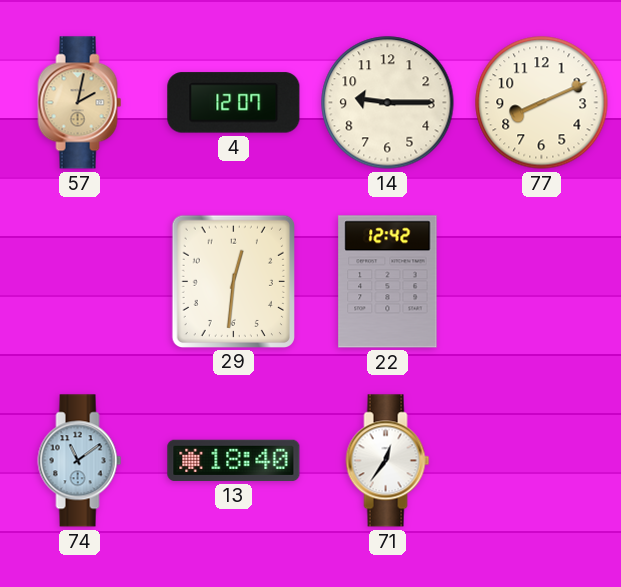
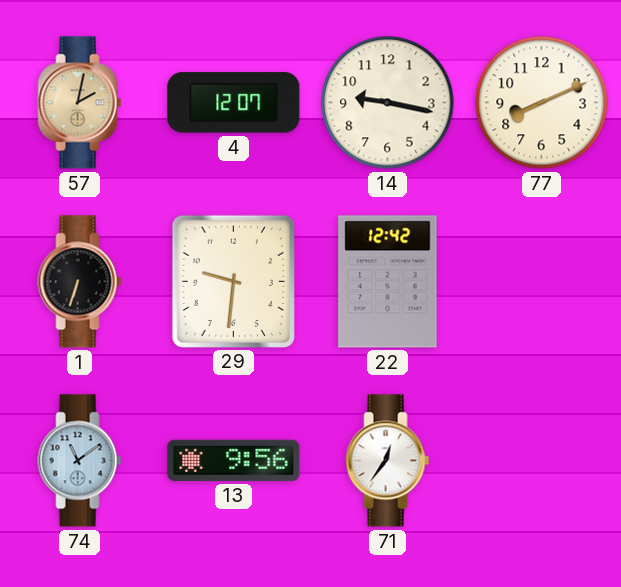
14: 9:15 -> 9:17
1: none -> 6:33
29: 12:31 -> 9:31
13: 18:40 -> 9:56
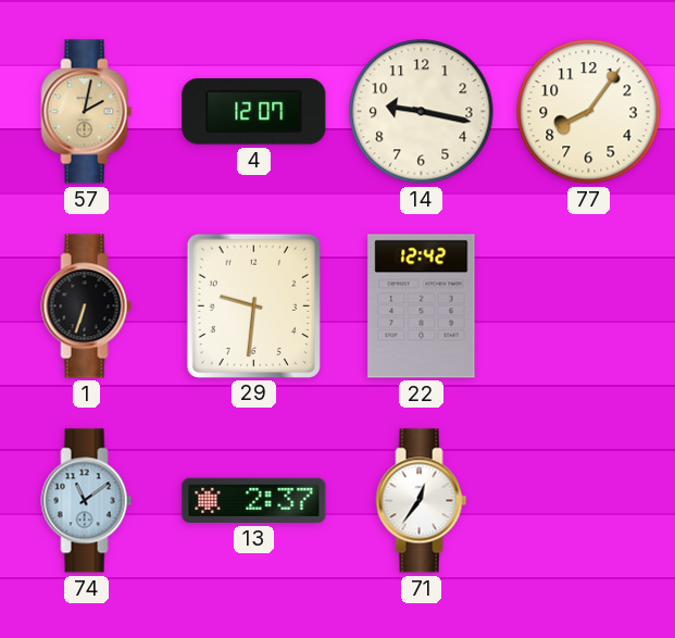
77: 8:11 -> 8:06
13: 9:56 -> 2:37
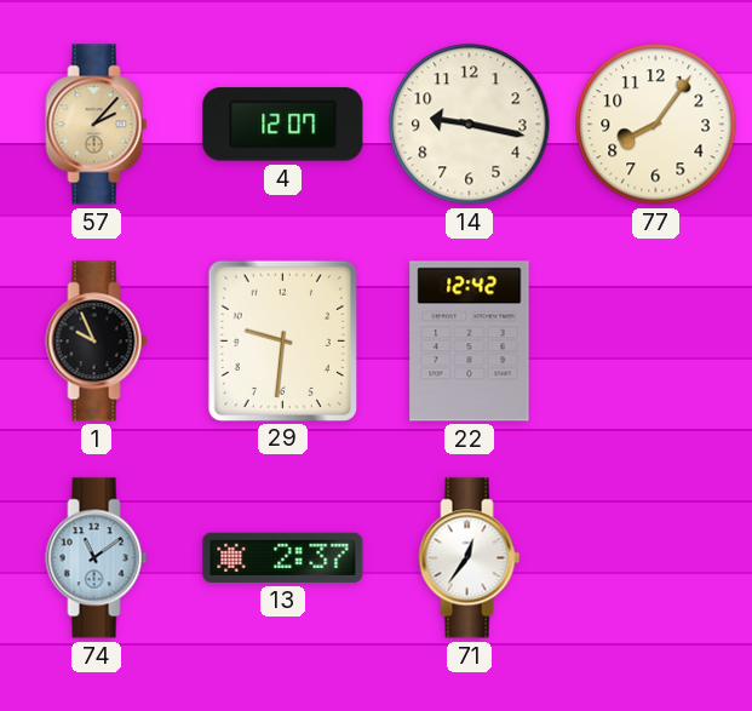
57: 2:02 -> 2:07
1: 6:33 -> 9:56
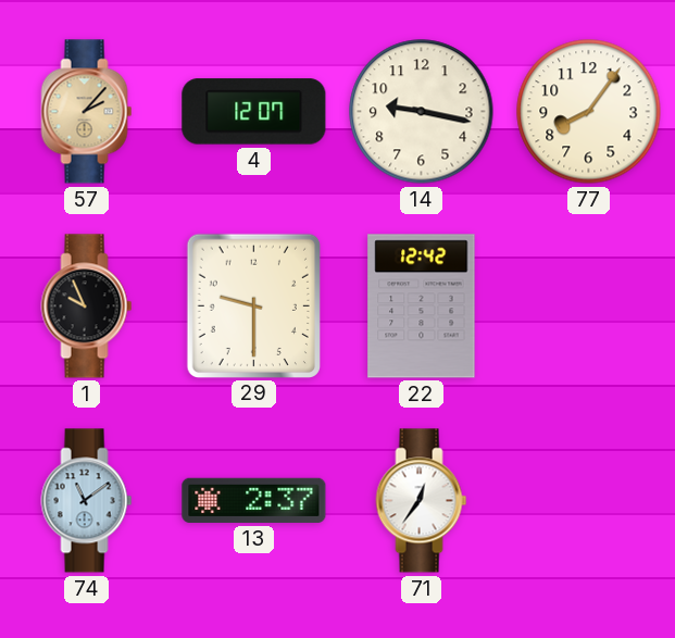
29: 9:31 -> 9:30
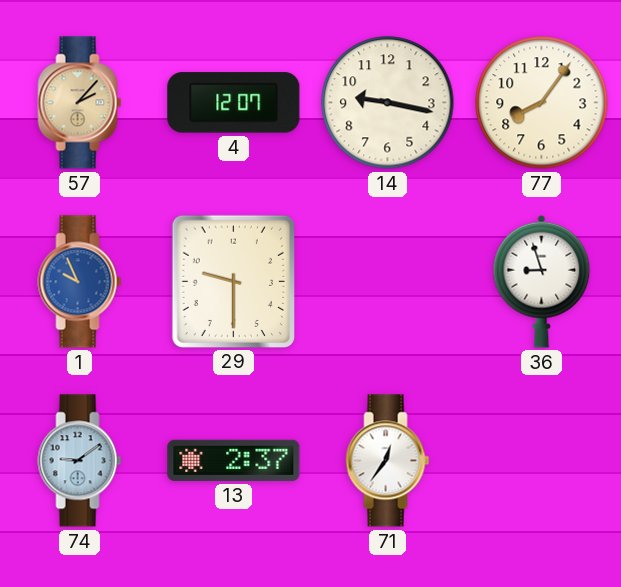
1 dial: black -> blue
22: 12:42 -> none
36: none -> 8:57
74: 11:09 -> 9:09
